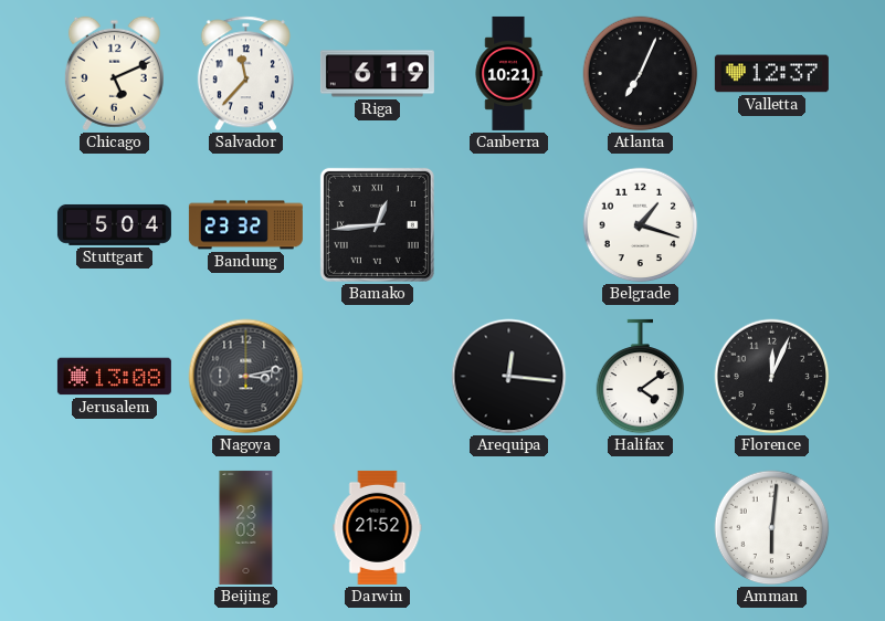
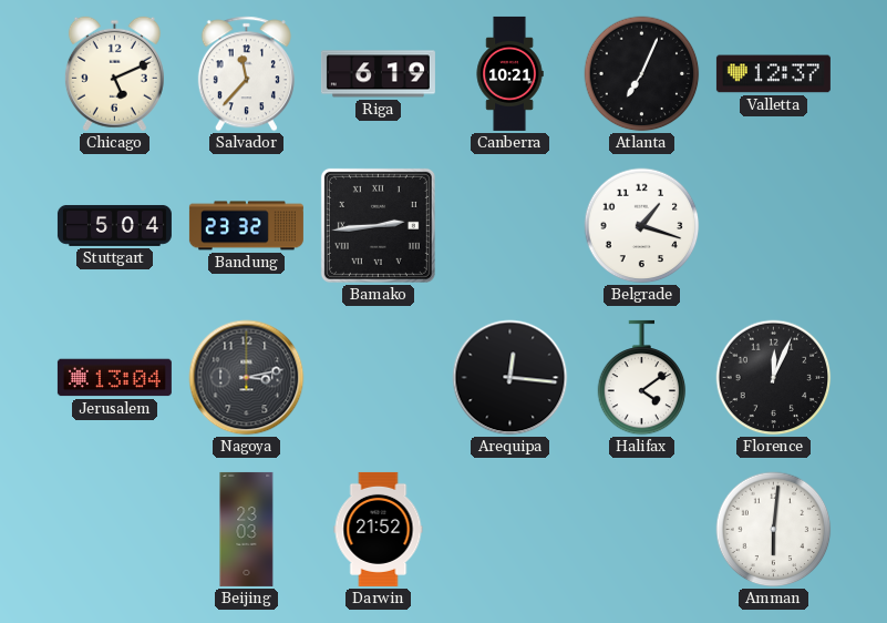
Bamako: 12:44 -> 2:44
Jerusalem: 13:08 -> 13:04
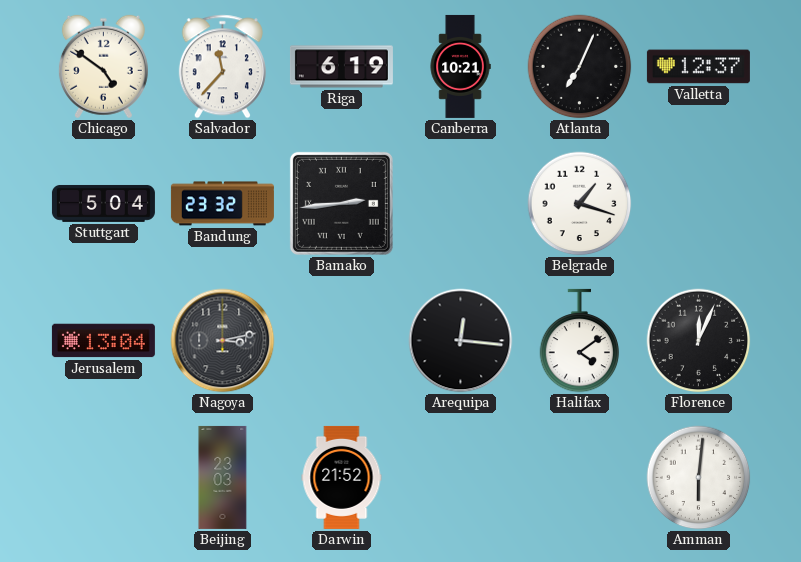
Chicago: 5:11 -> 4:51
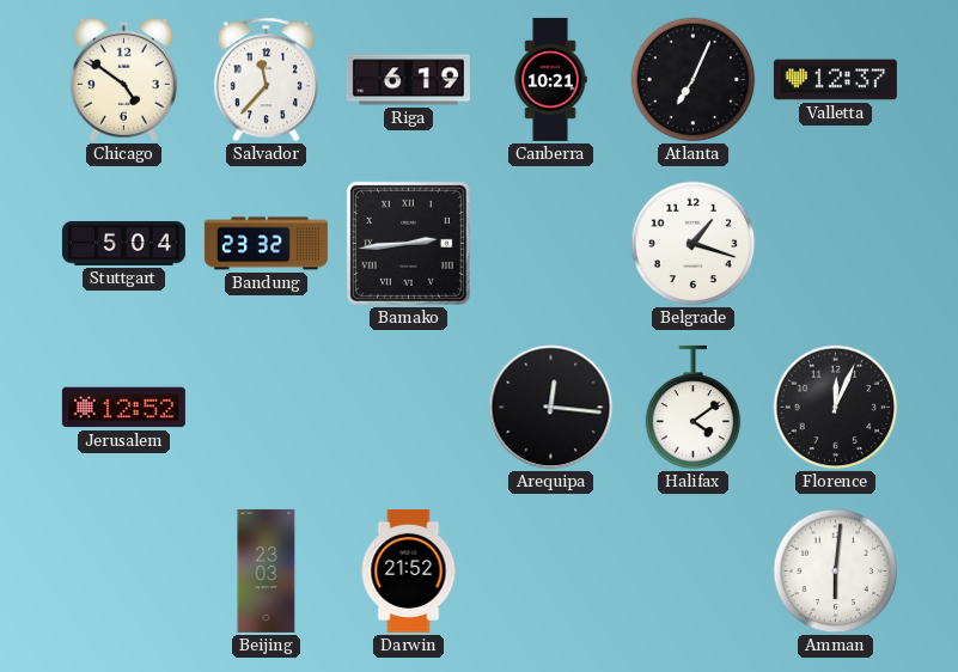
Jerusalem: 13:04 -> 12:52
Nagoya: 3:13 -> none
